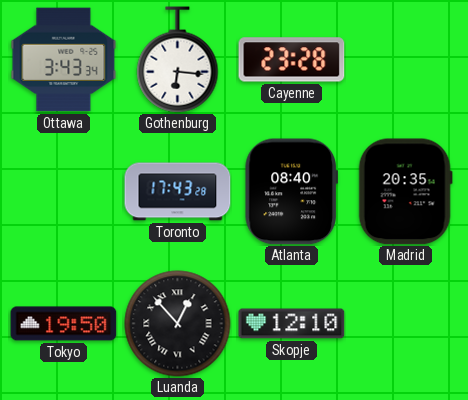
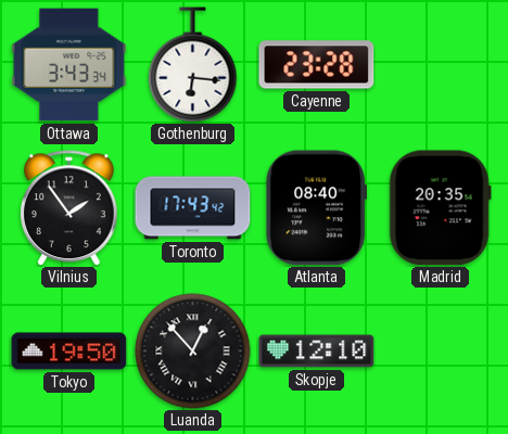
Vilnius: none -> 1:54
Toronto: 17:43:28 -> 17:43:42
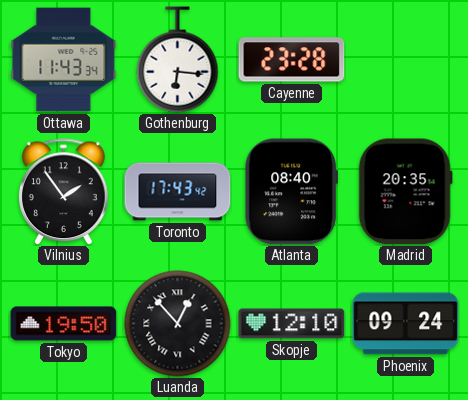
Ottawa: 3:43 -> 11:43
Phoenix: none -> 09:24
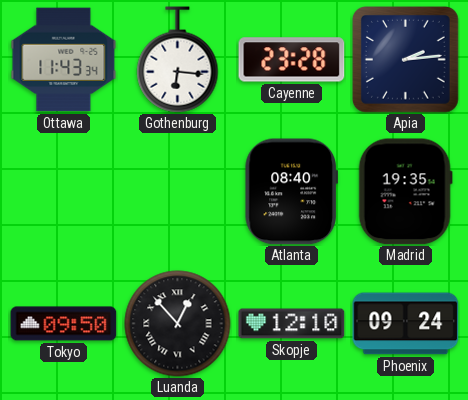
Apia: none -> 2:14
Vilnius: 1:54 -> none
Toronto: 17:43 -> none
Madrid: 20:35 -> 19:35
Tokyo: 19:50 -> 09:50
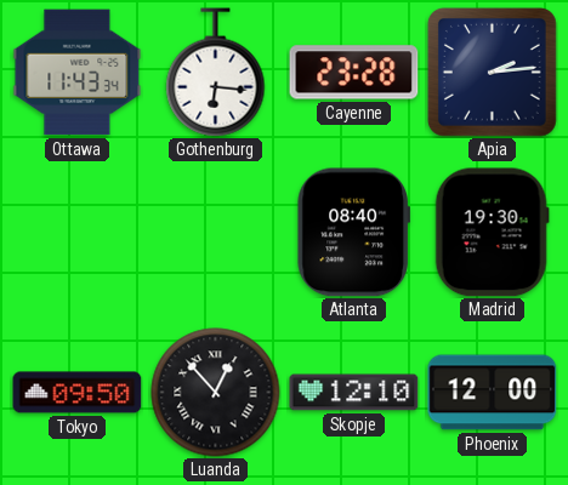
Madrid: 19:35 -> 19:30
Phoenix: 09:24 -> 12:00
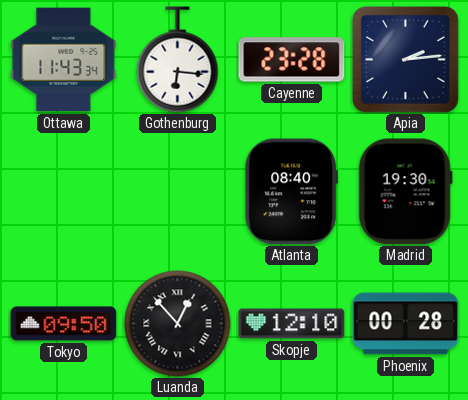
Phoenix: 12:00 -> 00:28
